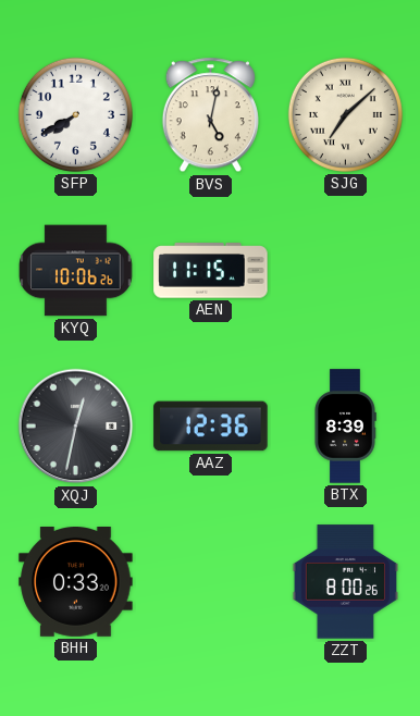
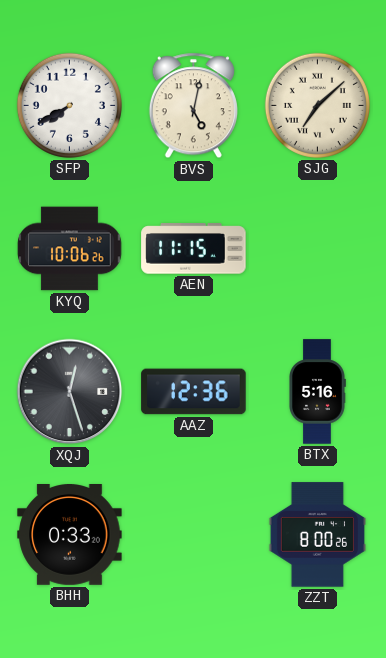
XQJ: 12:32 -> 12:27
BTX: 8:39 -> 5:16
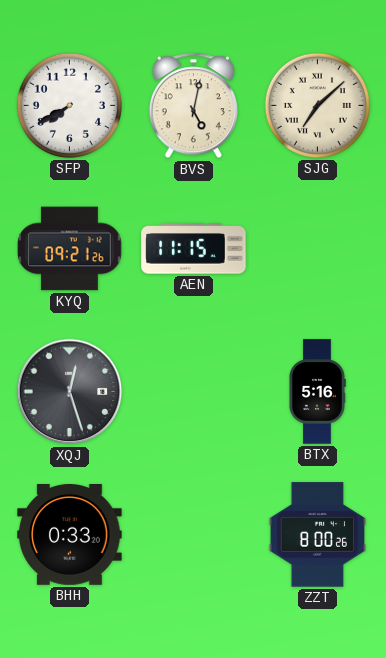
KYQ: 10:06 -> 09:21
AAZ: 12:36 -> none
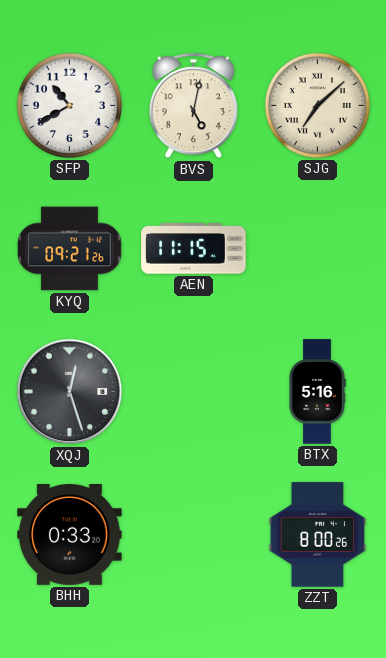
SFP: 7:40 -> 10:40
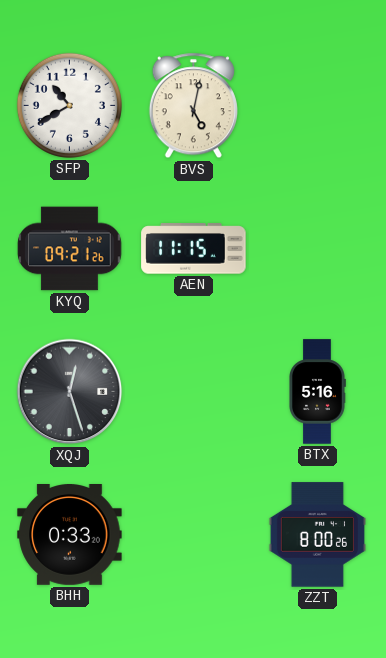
SJG: 7:08 -> none
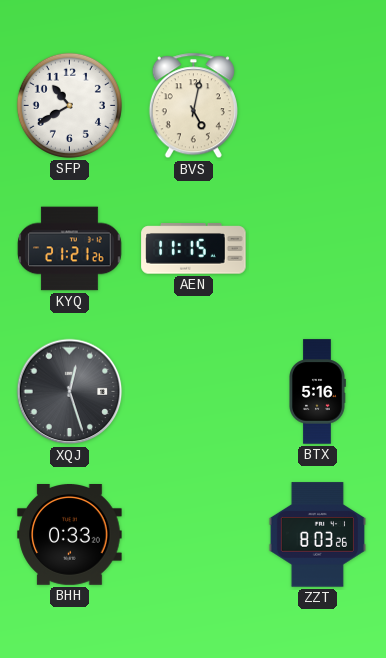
KYQ: 09:21 -> 21:21
ZZT: 8:00 -> 8:03
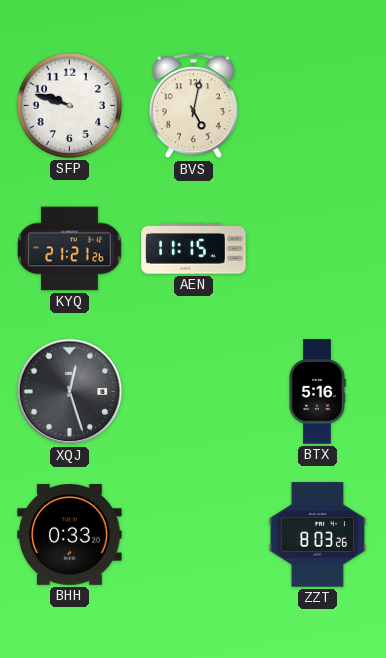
SFP: 10:40 -> 9:48
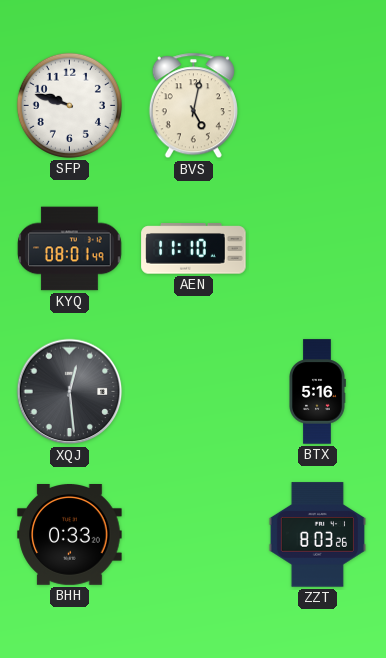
KYQ: 21:21 -> 08:01
AEN: 11:15 -> 11:10
XQJ: 12:27 -> 12:29
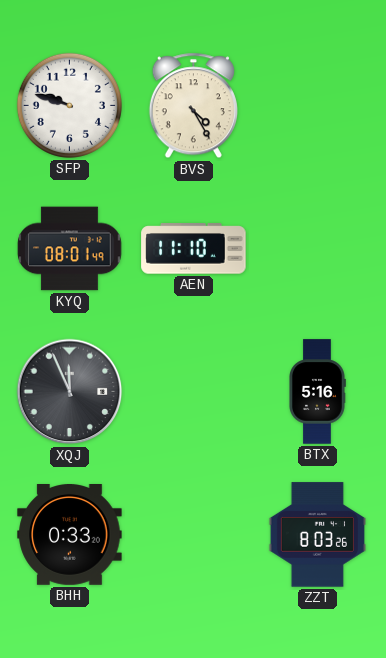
BVS: 5:02 -> 4:25
XQJ: 12:29 -> 11:56
